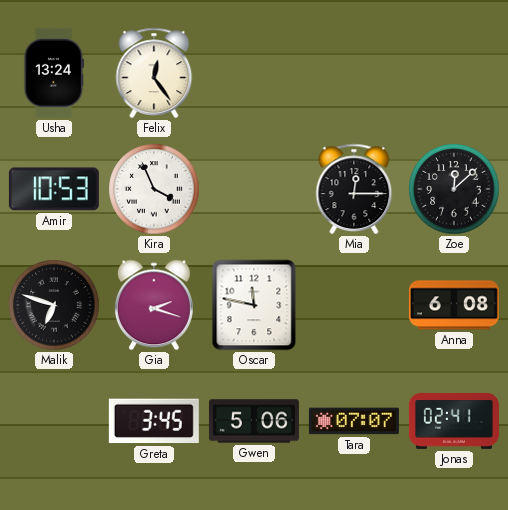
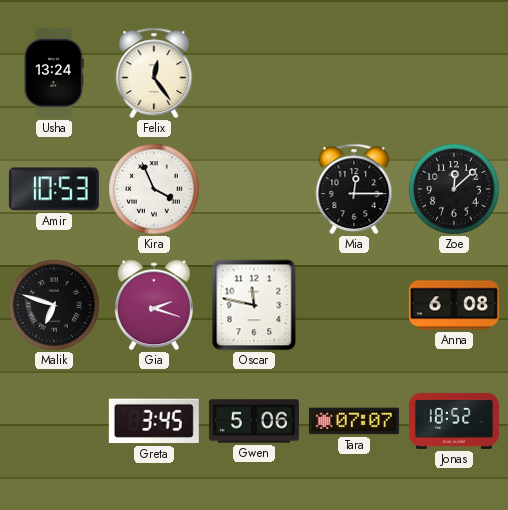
Jonas: 02:41 -> 18:52
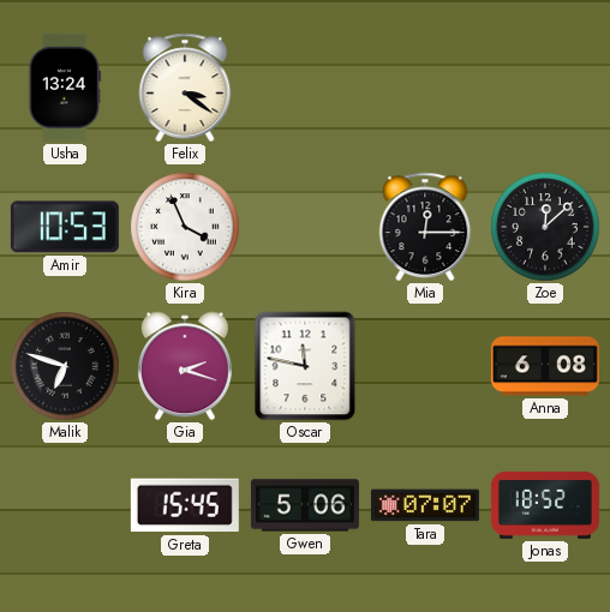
Felix: 12:24 -> 3:21
Greta: 3:45 -> 15:45
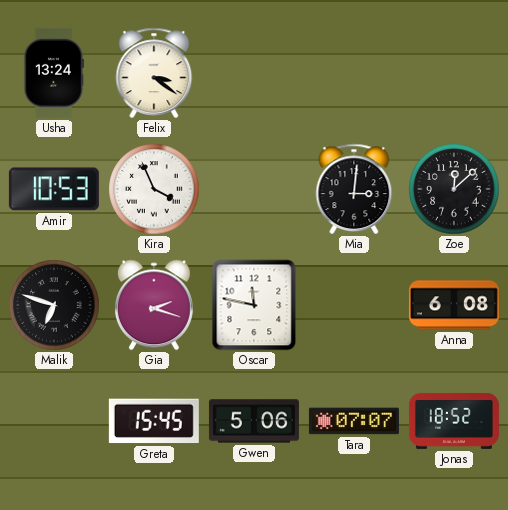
Mia: 12:15 -> 3:01
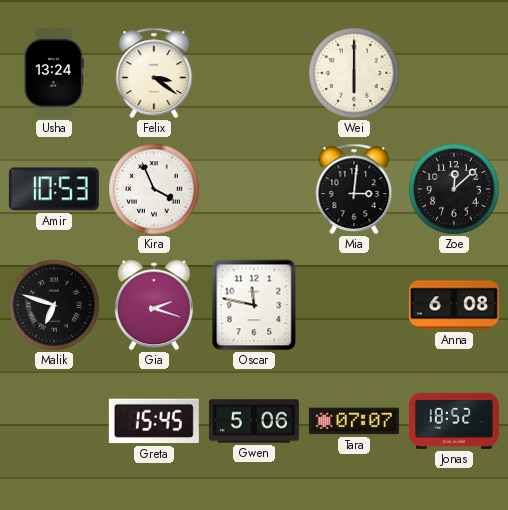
Wei: none -> 6:00
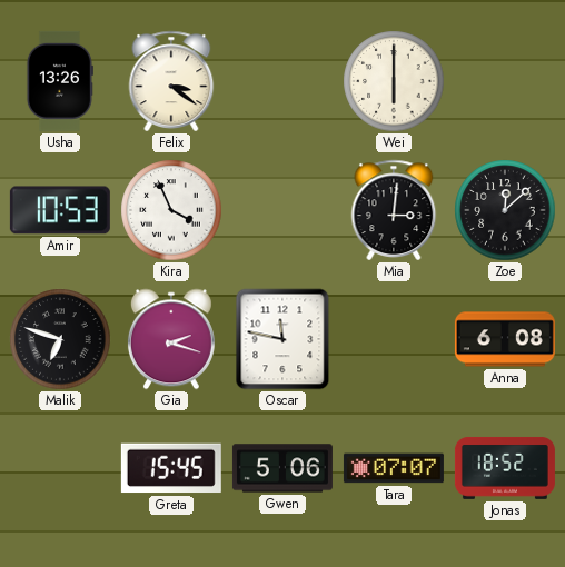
Usha: 13:24 -> 13:26
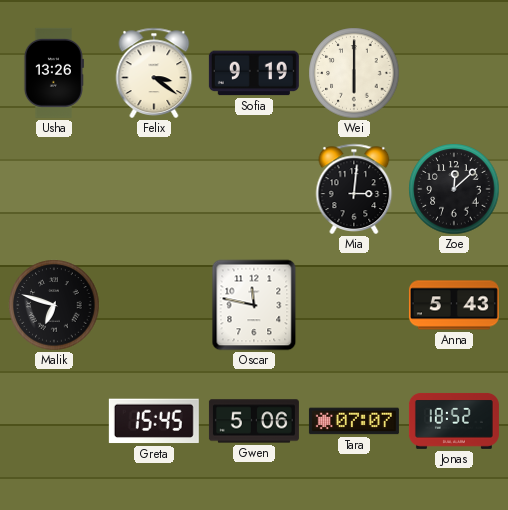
Sofia: none -> 9:19
Amir: 10:53 -> none
Kira: 3:56 -> none
Gia: 2:18 -> none
Anna: 6:08 -> 5:43
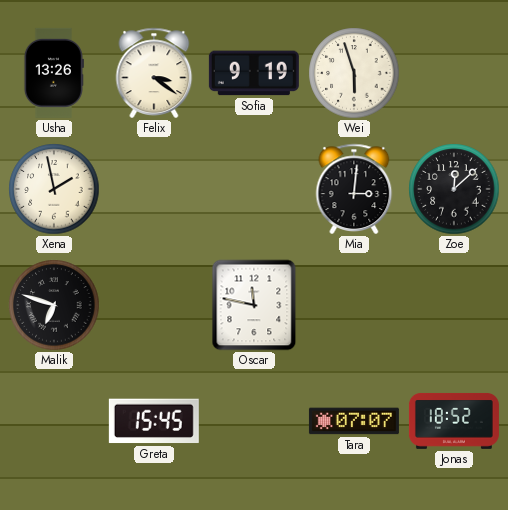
Wei: 6:00 -> 5:57
Xena: none -> 1:58
Anna: 5:43 -> none
Gwen: 5:06 -> none
